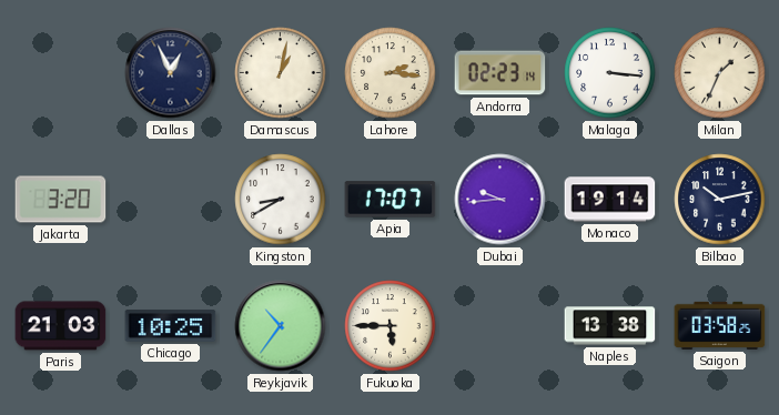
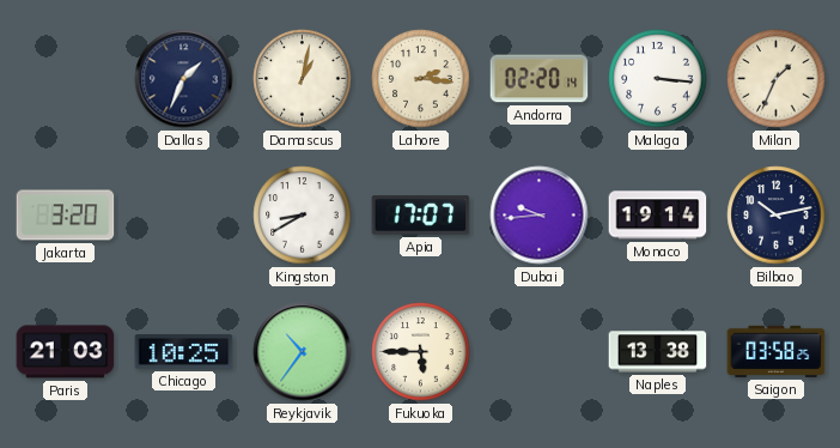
Dallas: 12:56 -> 1:34
Andorra: 02:23 -> 02:20
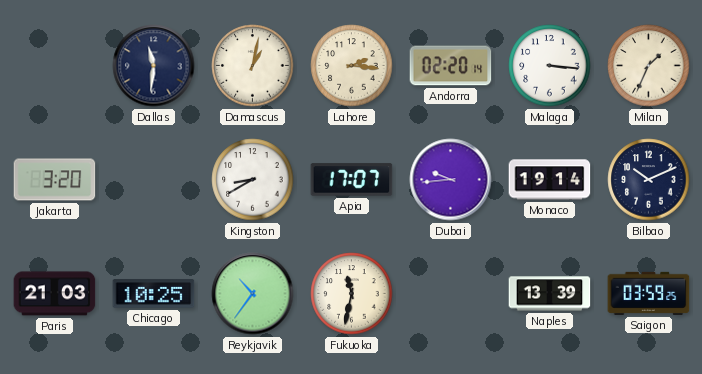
Dallas: 1:34 -> 11:31
Bilbao: 10:13 -> 10:11
Fukuoka: 5:45 -> 11:32
Naples: 13:38 -> 13:39
Saigon: 03:58 -> 03:59
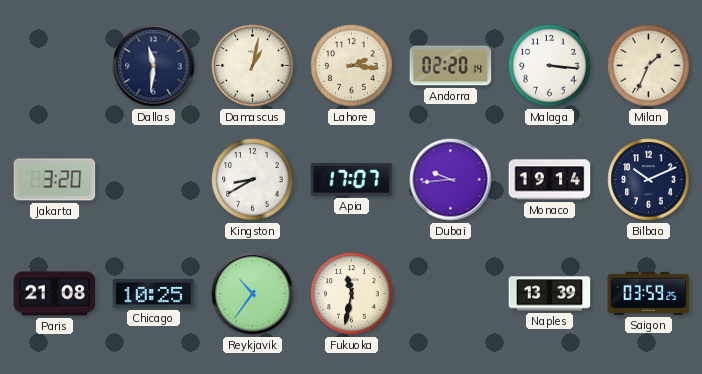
Paris: 21:03 -> 21:08
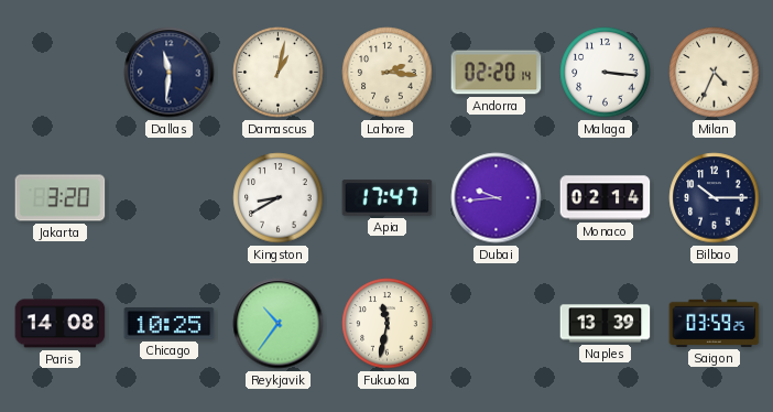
Milan: 1:34 -> 4:34
Apia: 17:07 -> 17:47
Monaco: 19:14 -> 02:14
Bilbao: 10:11 -> 10:15
Paris: 21:08 -> 14:08
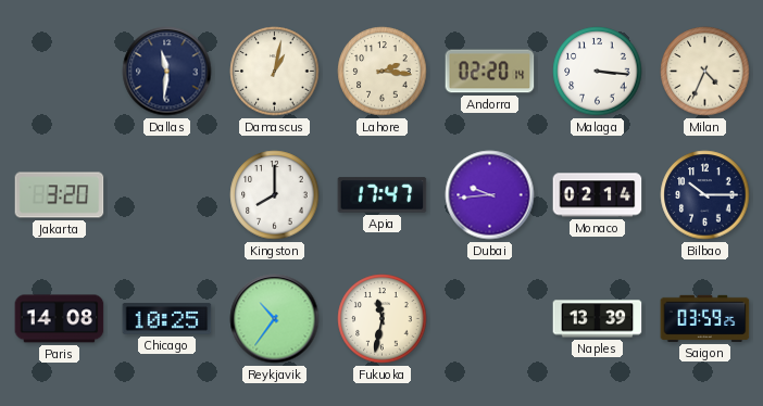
Kingston: 8:40 -> 8:00
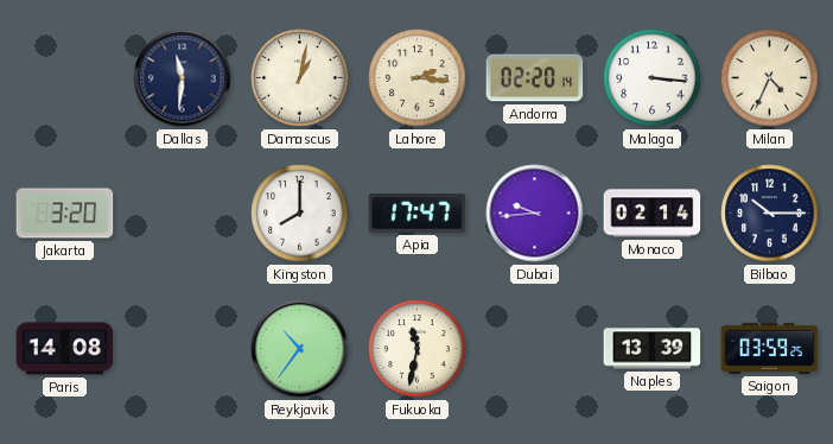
Chicago: 10:25 -> none
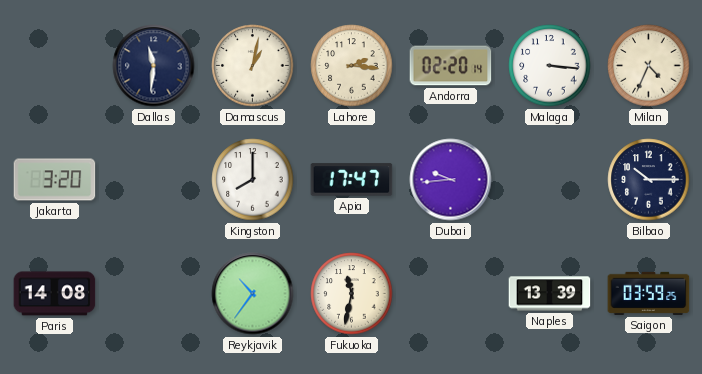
Monaco: 02:14 -> none
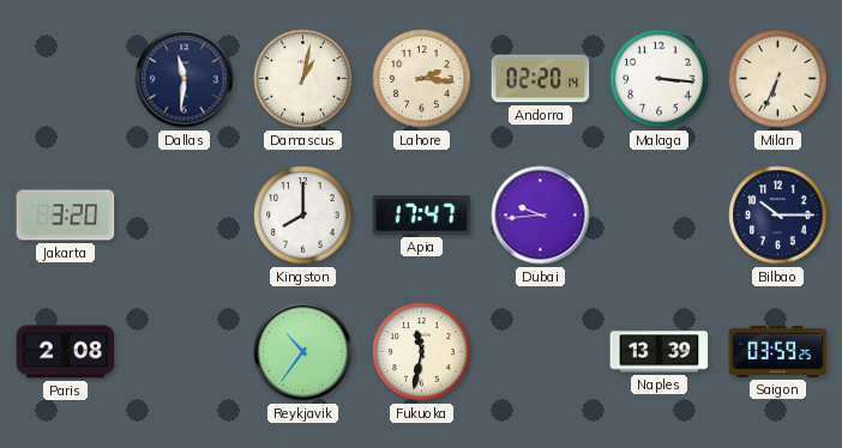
Milan: 4:34 -> 6:34
Paris: 14:08 -> 2:08
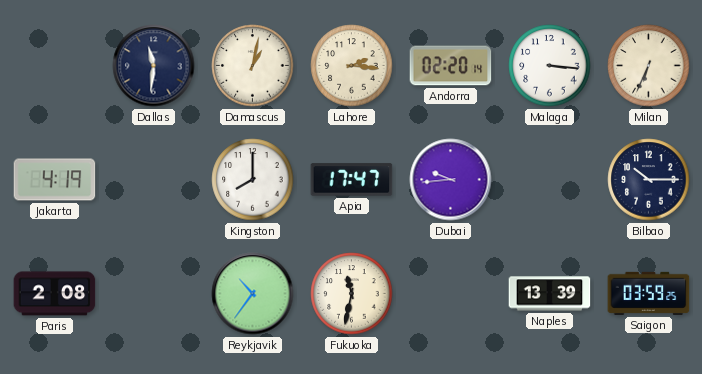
Jakarta: 3:20 -> 4:19
